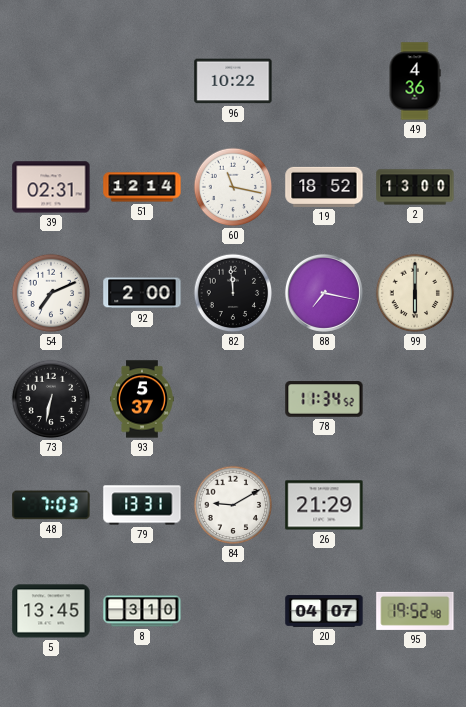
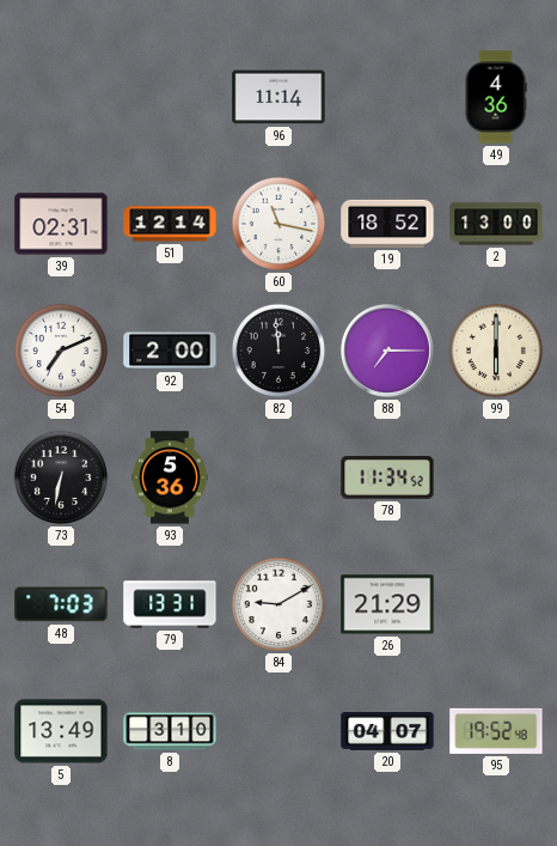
96: 10:22 -> 11:14
88: 7:17 -> 7:15
93: 5:37 -> 5:36
5: 13:45 -> 13:49
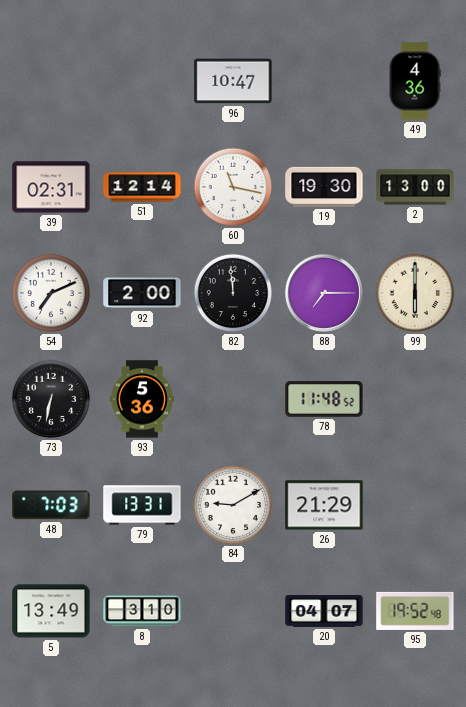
96: 11:14 -> 10:47
19: 18:52 -> 19:30
78: 11:34 -> 11:48
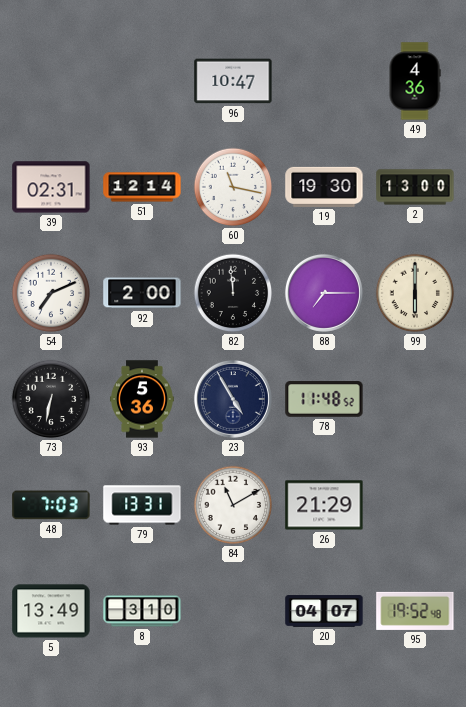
23: none -> 4:55
84: 9:10 -> 11:10
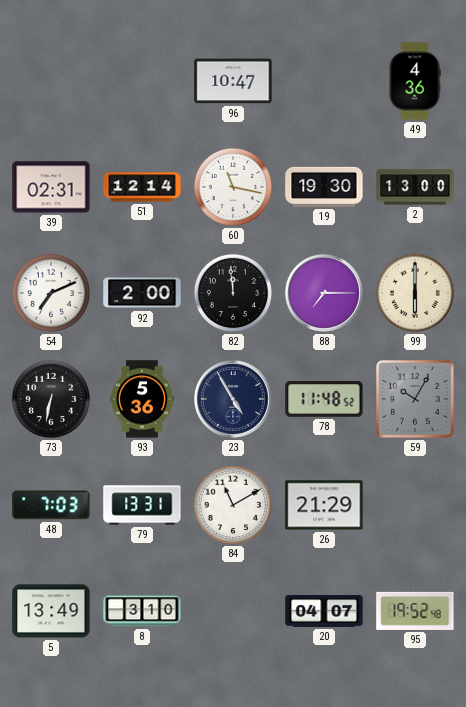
59: none -> 10:05
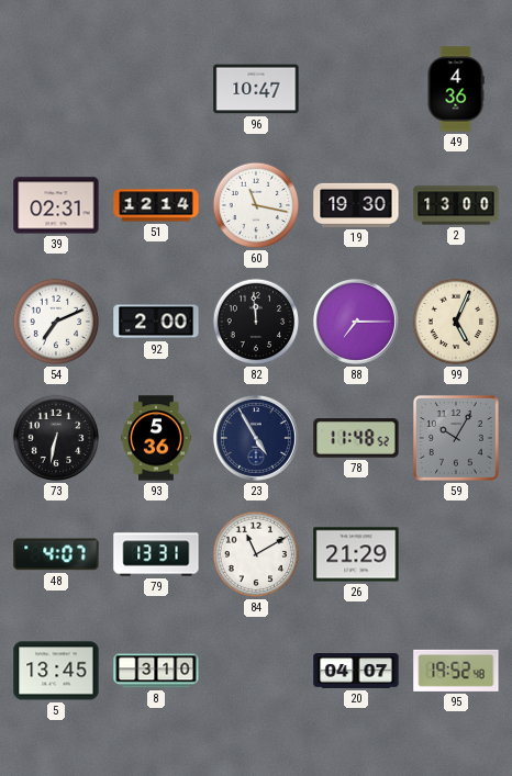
99: 6:00 -> 5:04
48: 7:03 -> 4:07
5: 13:49 -> 13:45
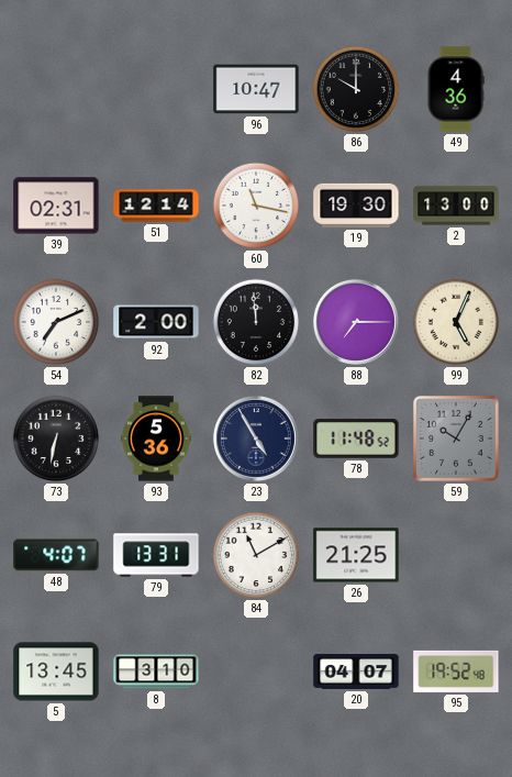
86: none -> 10:00
26: 21:29 -> 21:25
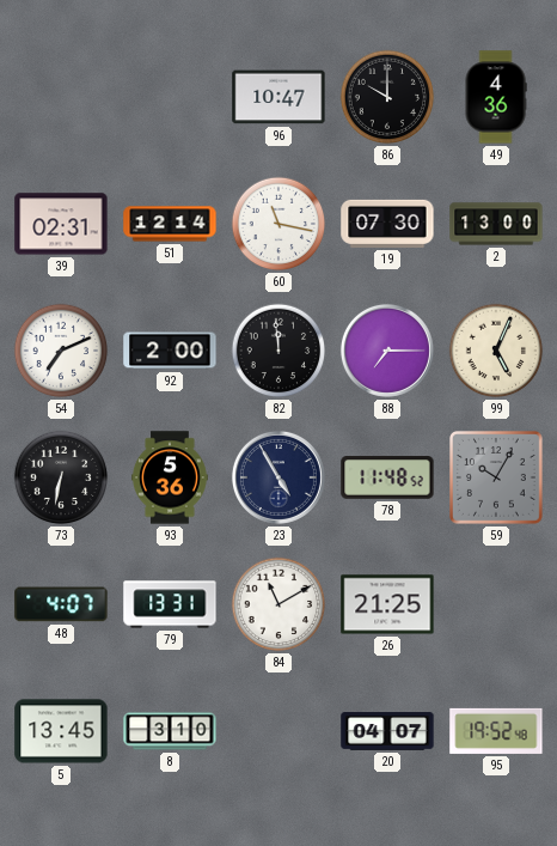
19: 19:30 -> 07:30
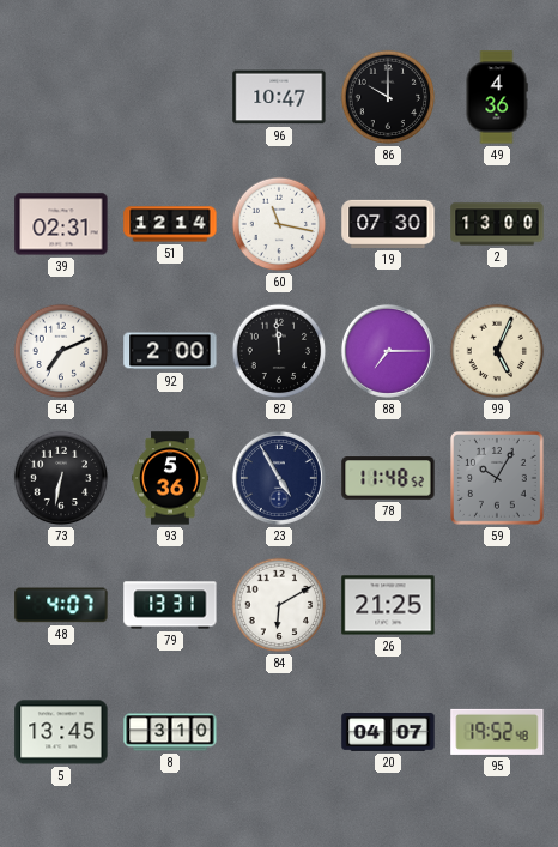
84: 11:10 -> 6:10
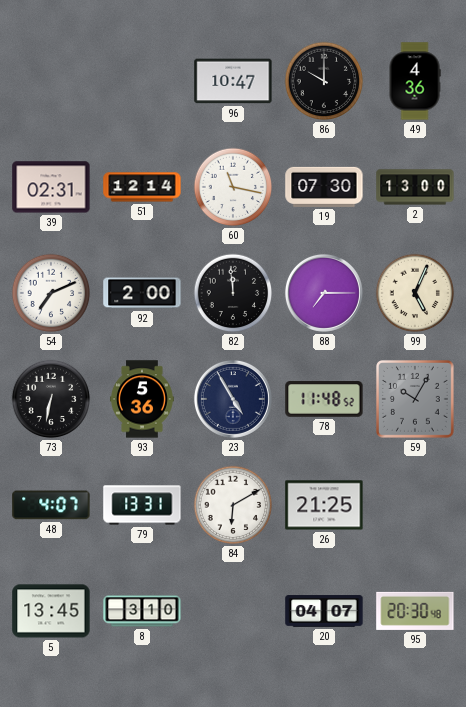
95: 19:52 -> 20:30
